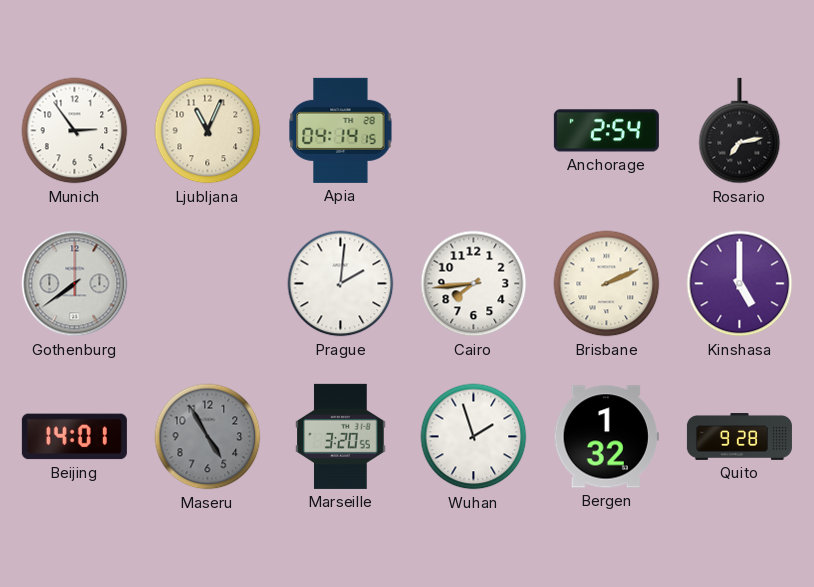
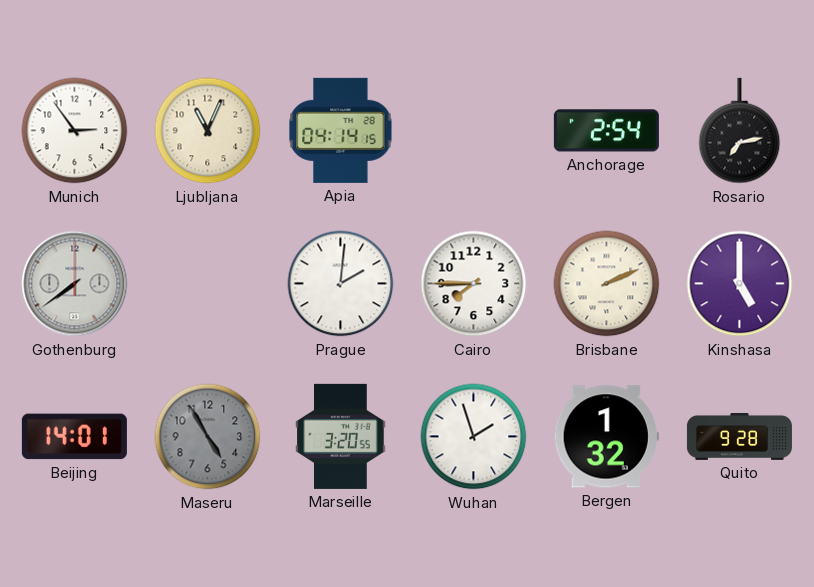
Cairo: 7:44 -> 7:45
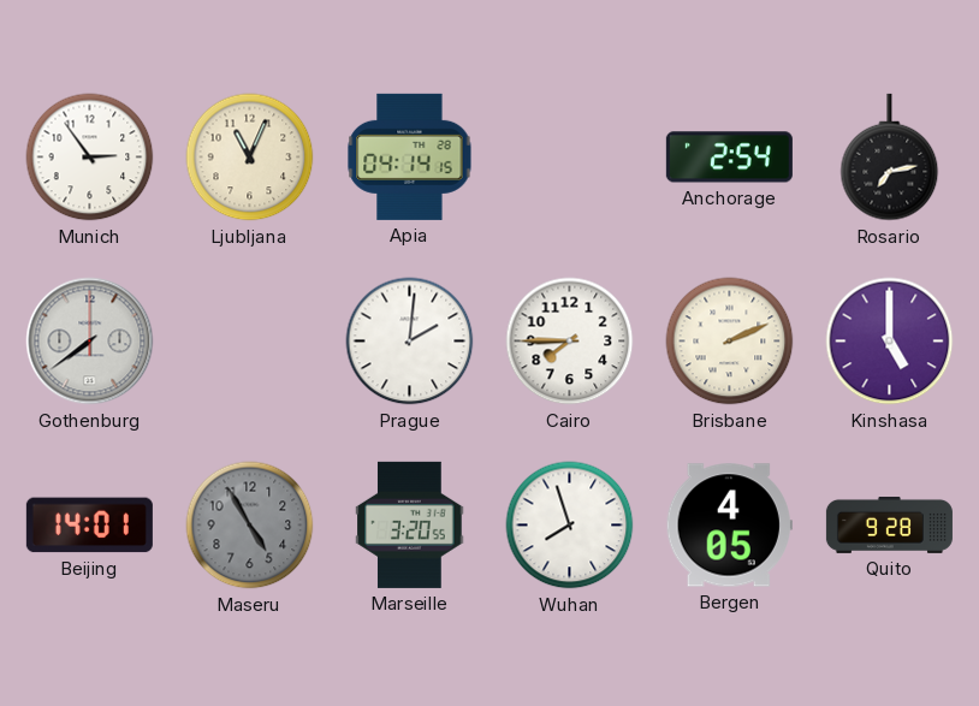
Wuhan: 1:57 -> 7:57
Bergen: 1:32 -> 4:05
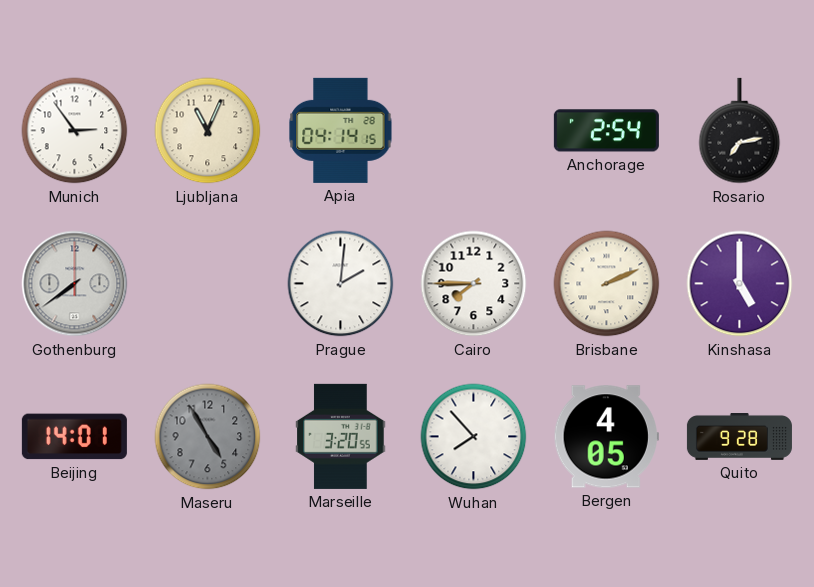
Wuhan: 7:57 -> 7:53
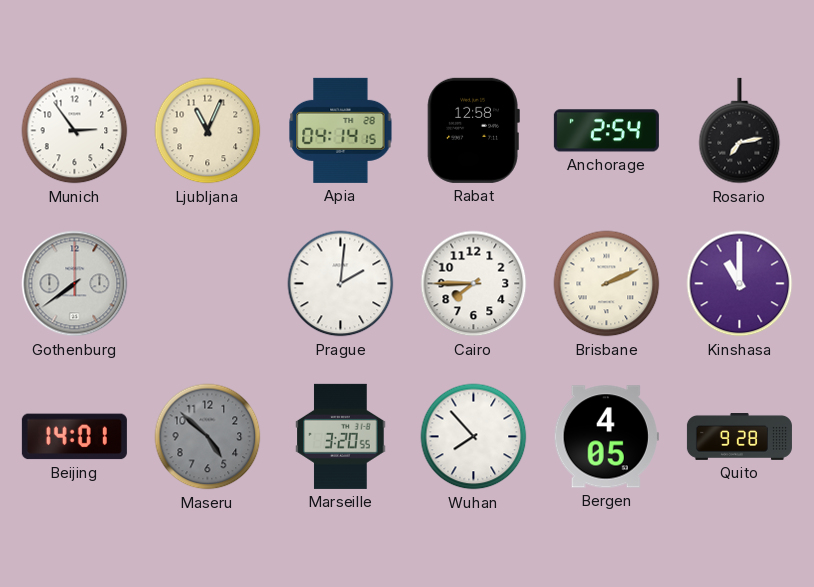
Rabat: none -> 12:58
Kinshasa: 5:00 -> 11:00
Maseru: 4:55 -> 4:52
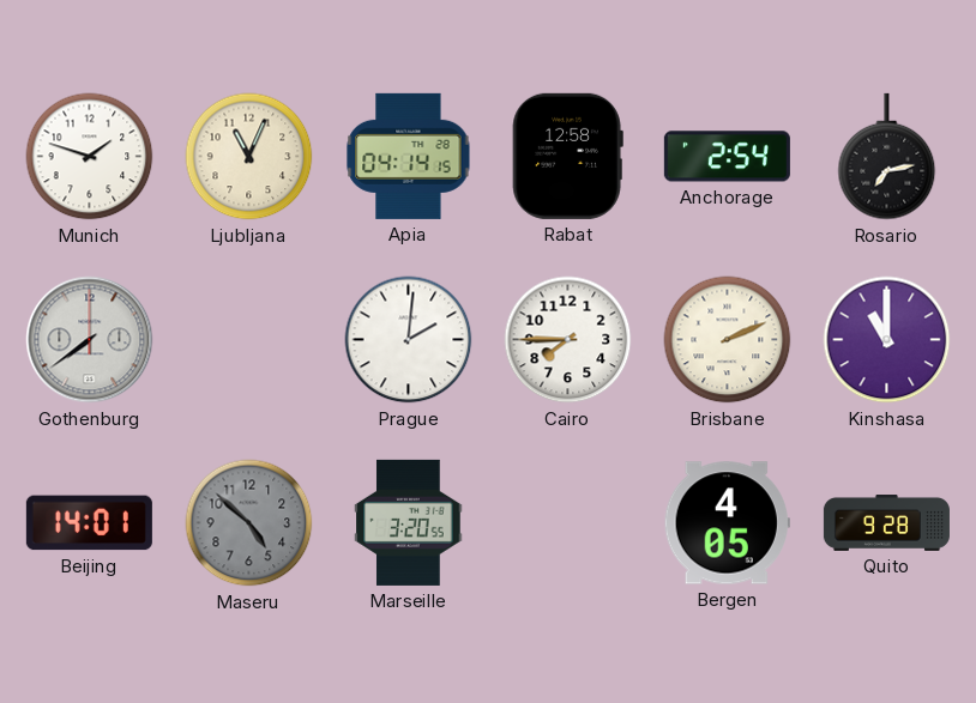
Munich: 2:54 -> 1:48
Wuhan: 7:53 -> none
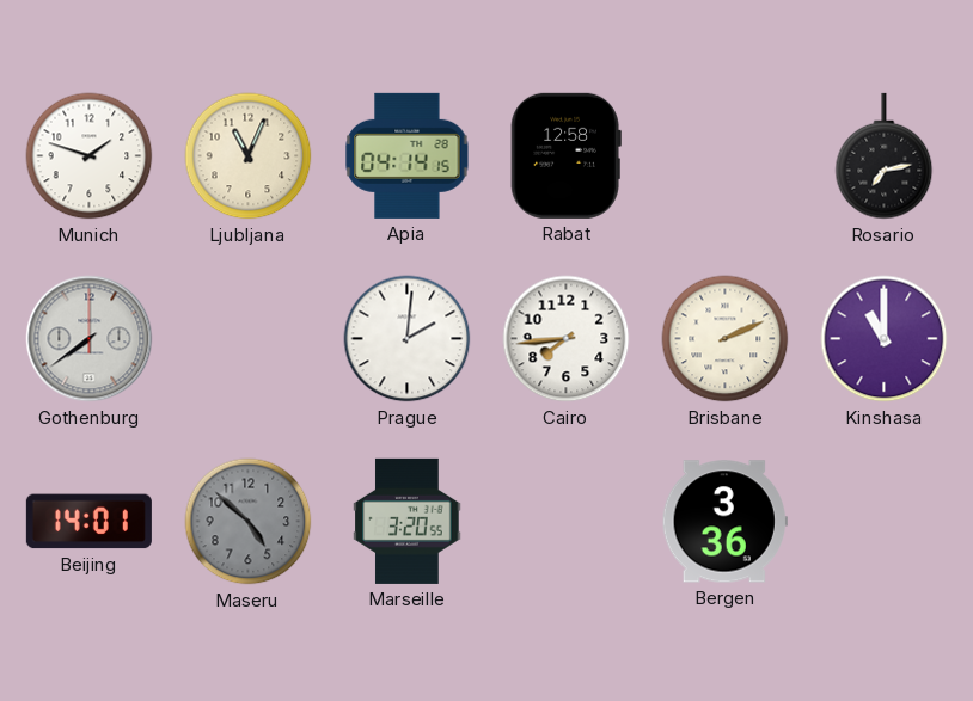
Anchorage: 2:54 -> none
Cairo: 7:45 -> 7:44
Bergen: 4:05 -> 3:36
Quito: 9:28 -> none
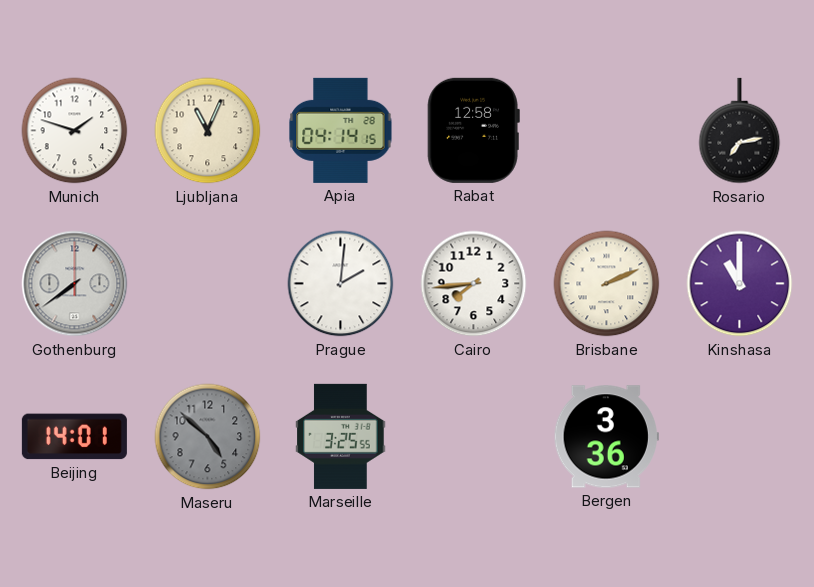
Marseille: 3:20 -> 3:25
